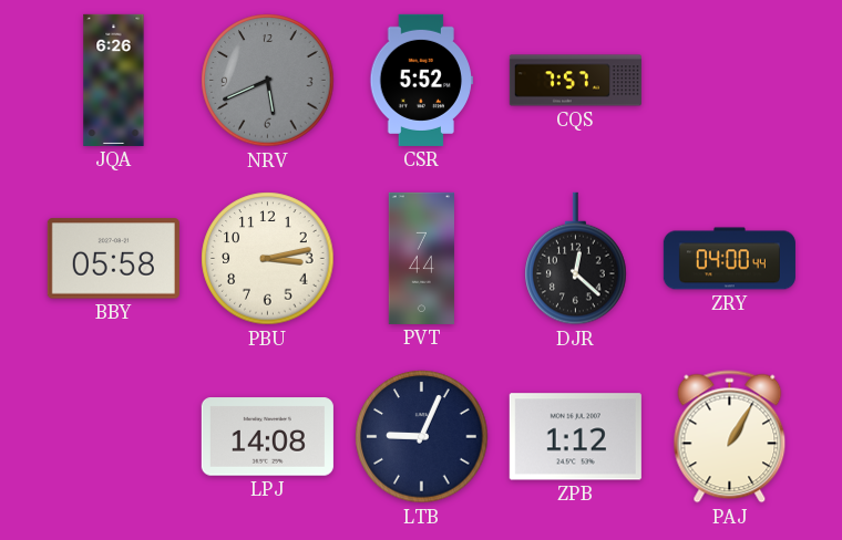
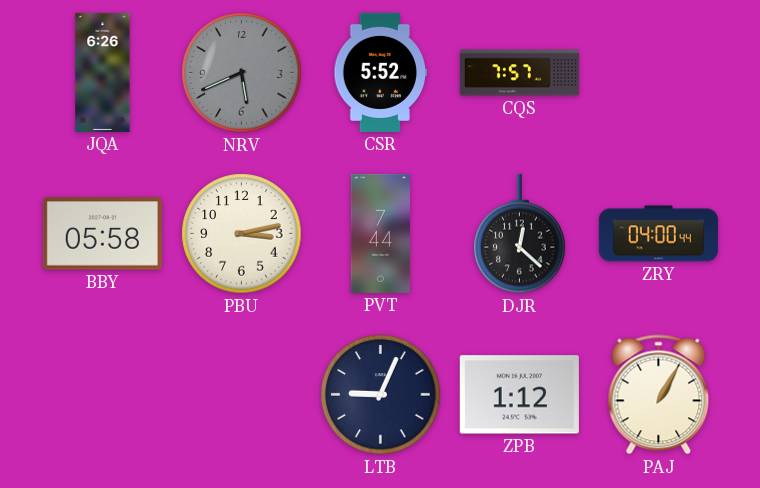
LPJ: 14:08 -> none
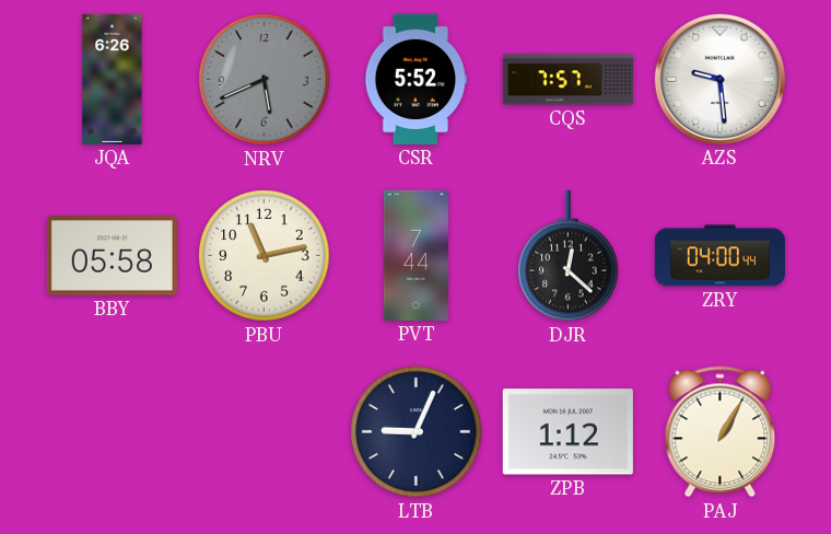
AZS: none -> 9:29
PBU: 3:13 -> 11:13
